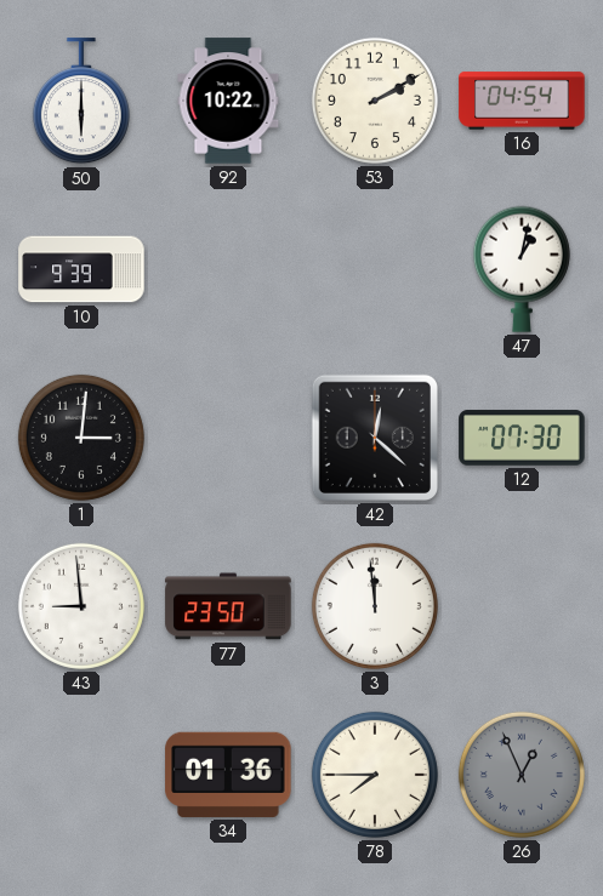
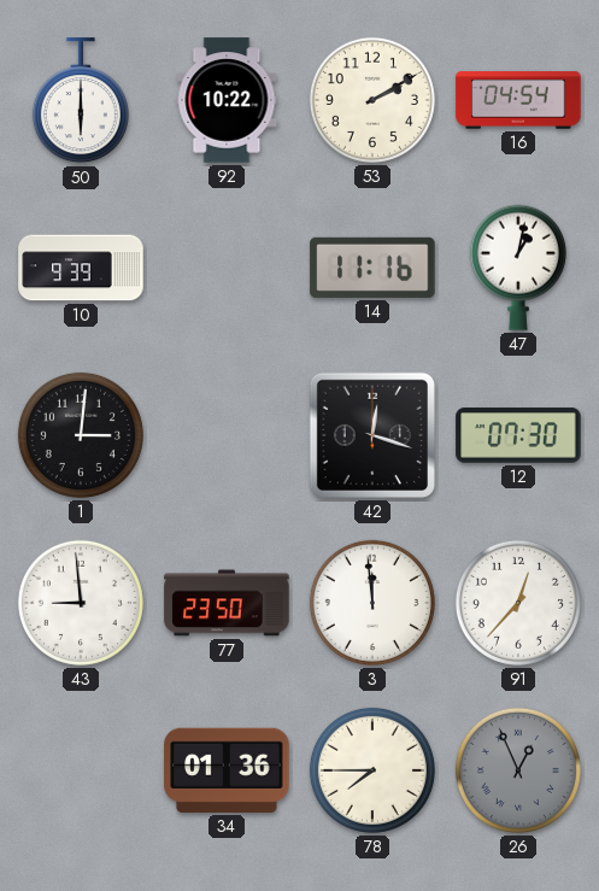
14: none -> 11:16
42: 12:22 -> 12:18
91: none -> 12:37
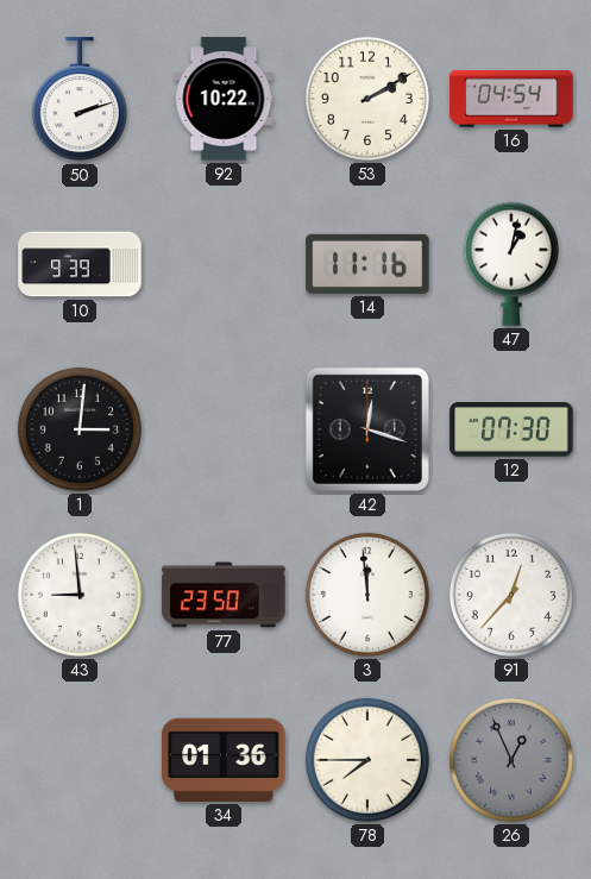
50: 6:00 -> 2:12
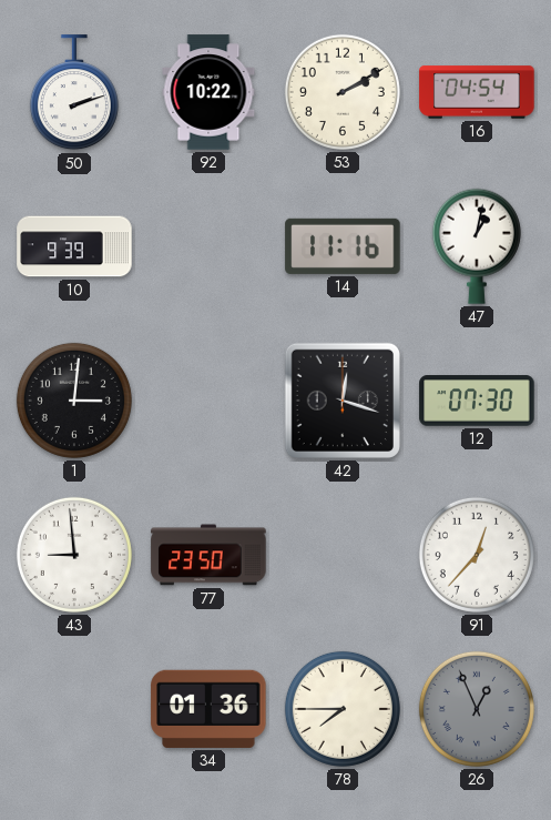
3: 11:59 -> none
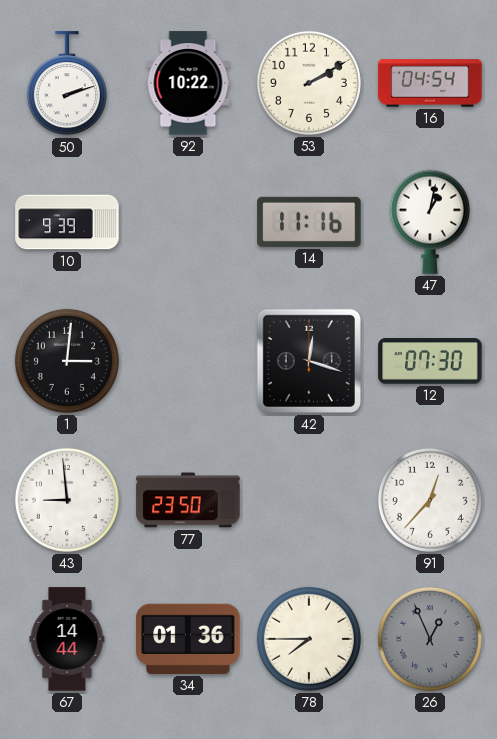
67: none -> 14:44
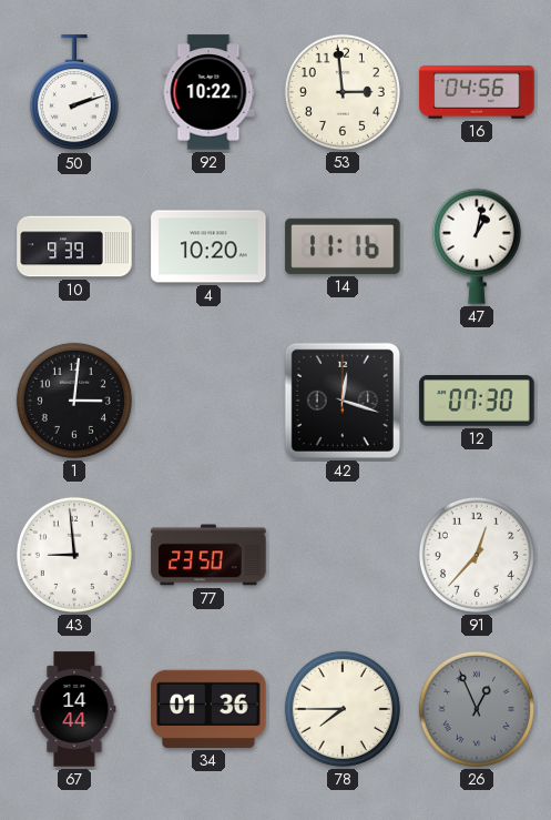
53: 2:10 -> 2:59
16: 04:54 -> 04:56
4: none -> 10:20
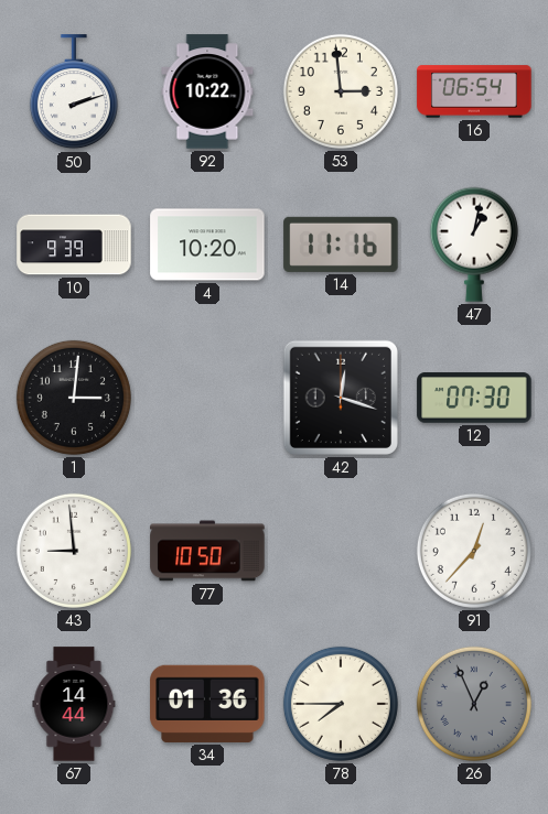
16: 04:56 -> 06:54
77: 23:50 -> 10:50
